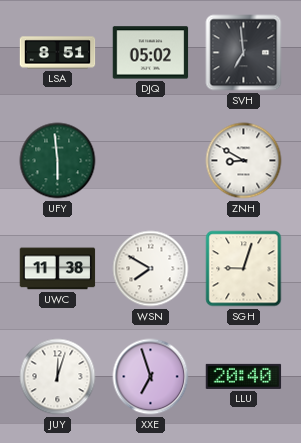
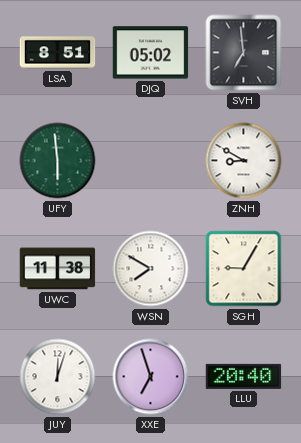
SGH: 9:03 -> 9:05
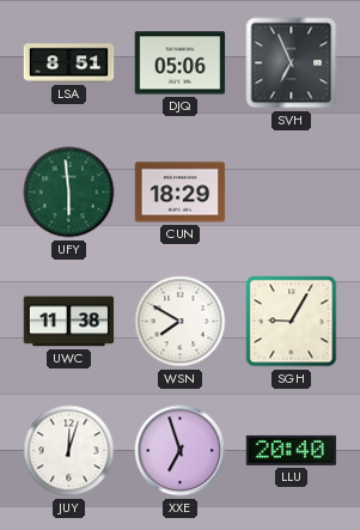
DJQ: 05:02 -> 05:06
SVH: 6:59 -> 6:56
CUN: none -> 18:29
ZNH: 8:50 -> none
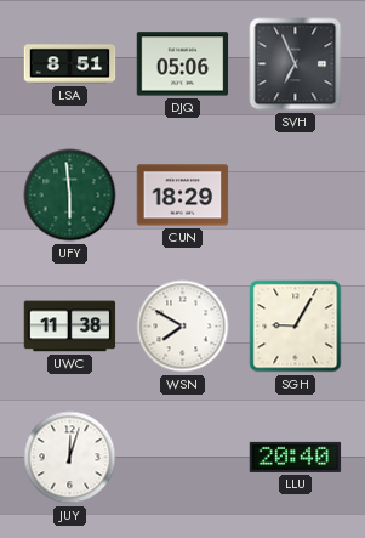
XXE: 6:57 -> none
